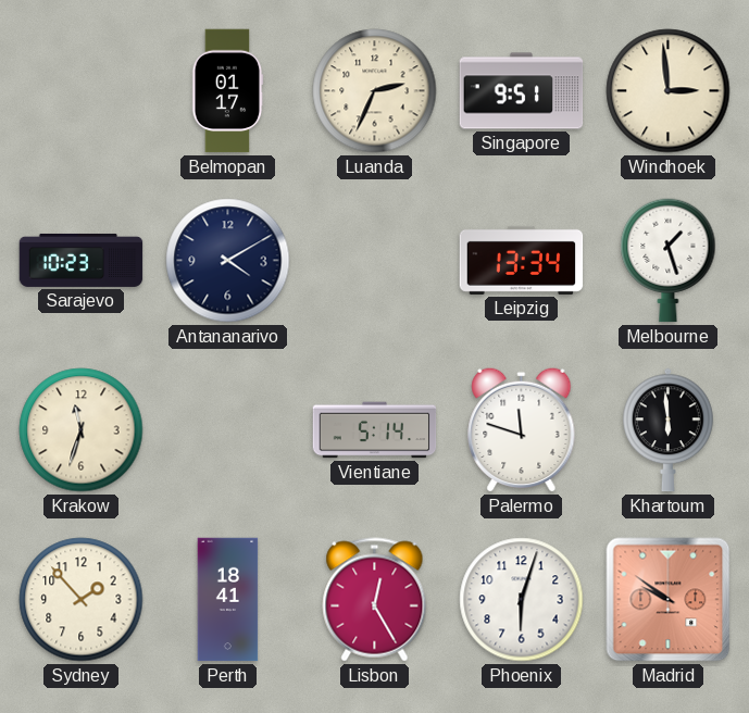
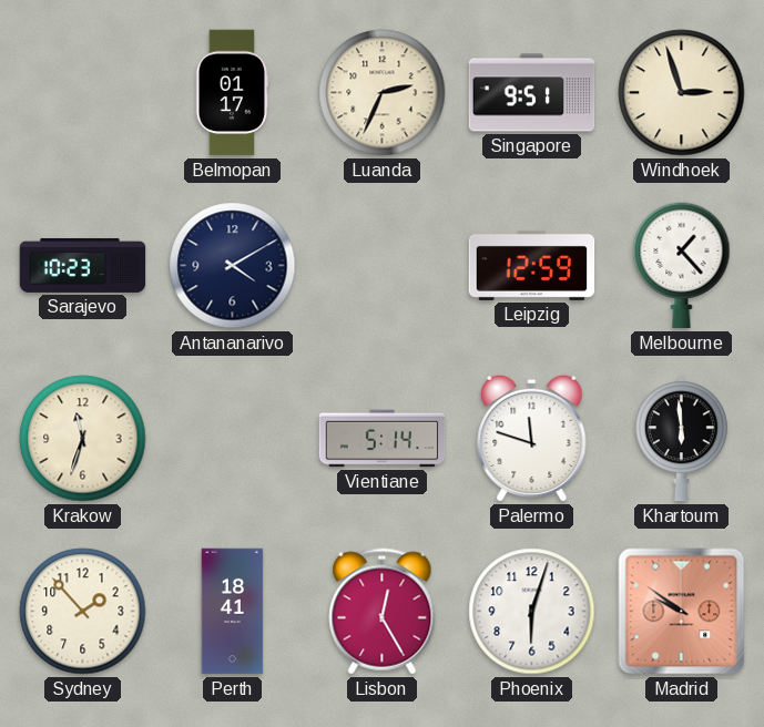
Windhoek: 2:59 -> 2:57
Leipzig: 13:34 -> 12:59
Melbourne: 1:27 -> 1:23
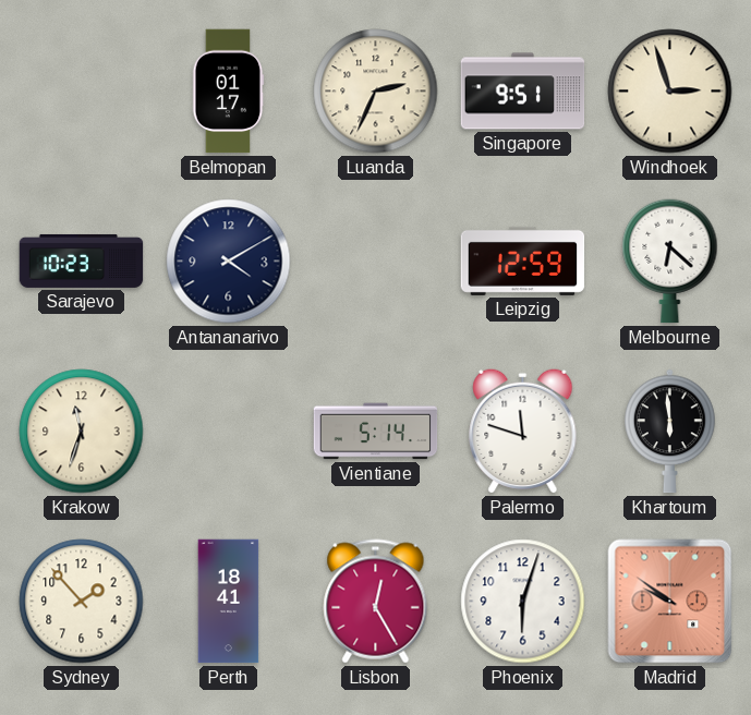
Melbourne: 1:23 -> 6:22
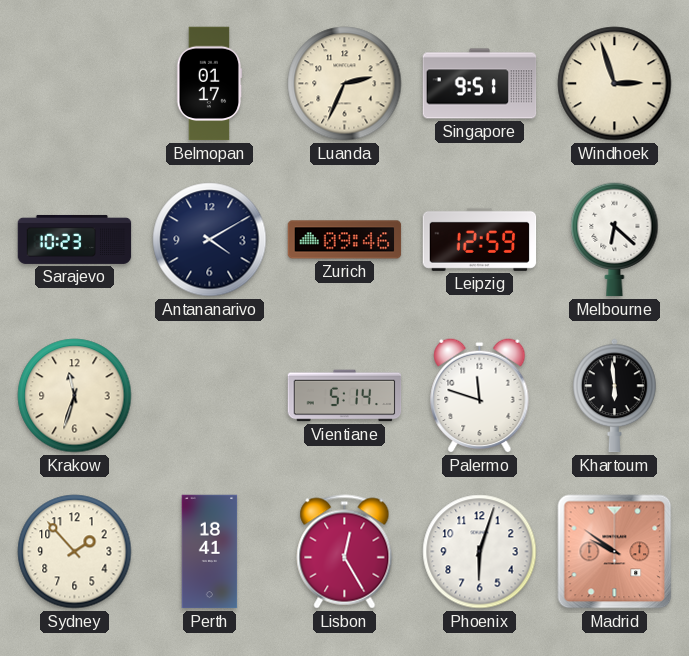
Zurich: none -> 09:46
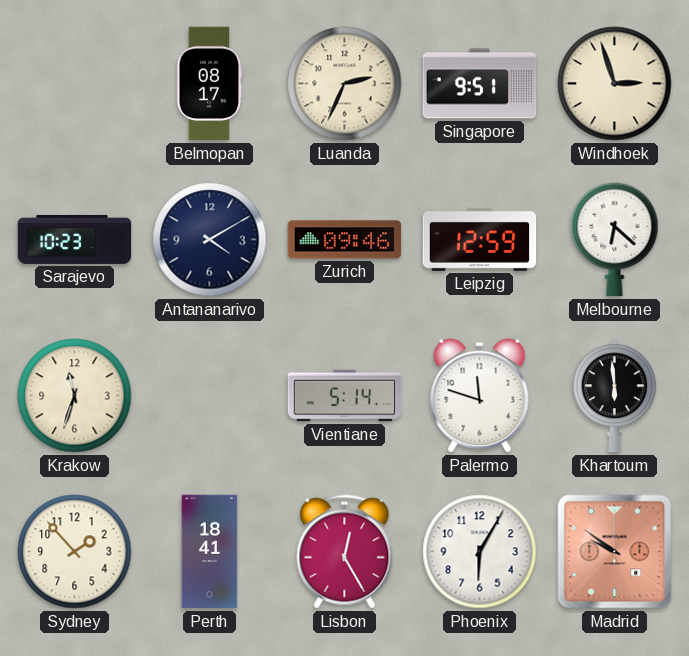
Belmopan: 01:17 -> 08:17
Phoenix: 6:03 -> 6:05
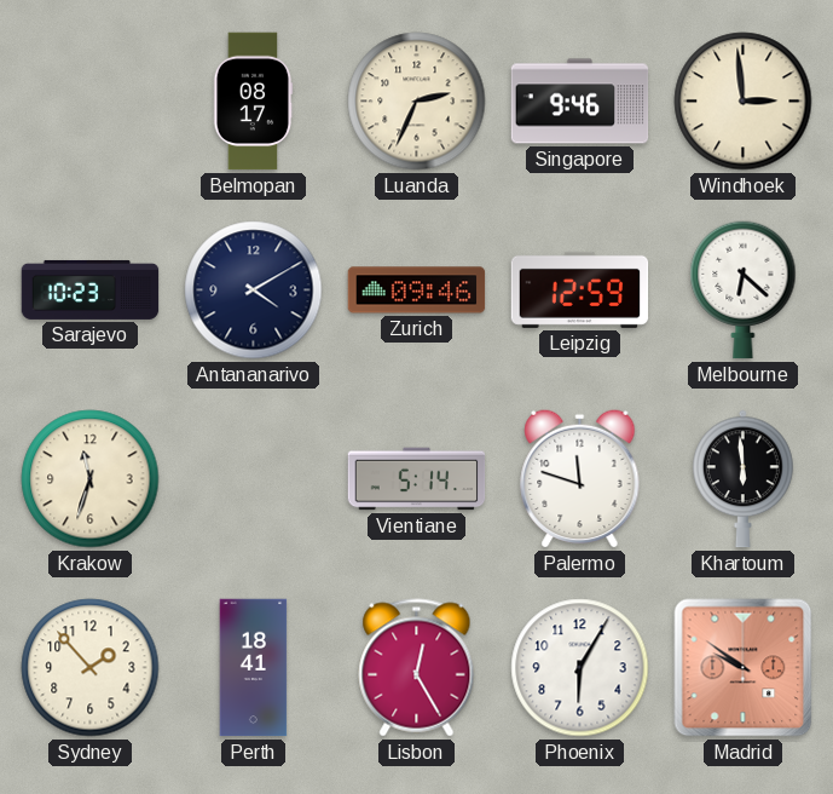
Singapore: 9:51 -> 9:46
Windhoek: 2:57 -> 2:59
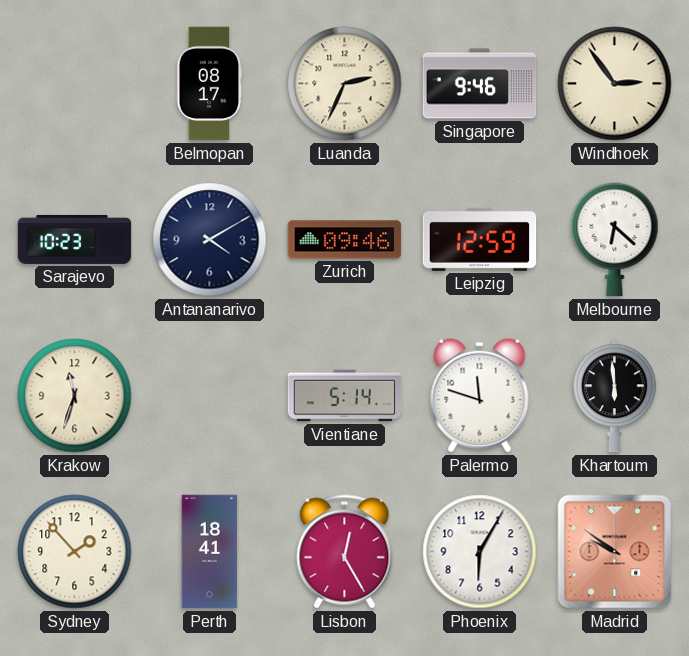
Windhoek: 2:59 -> 2:54
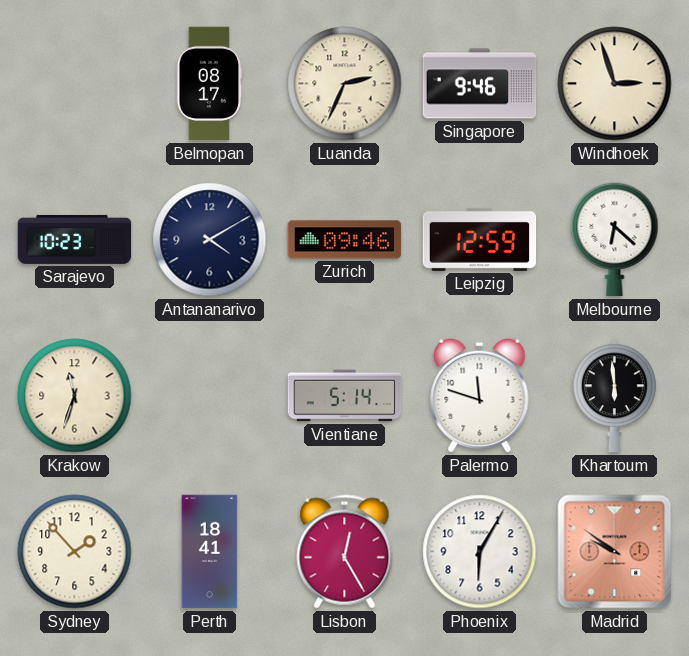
Windhoek: 2:54 -> 2:57
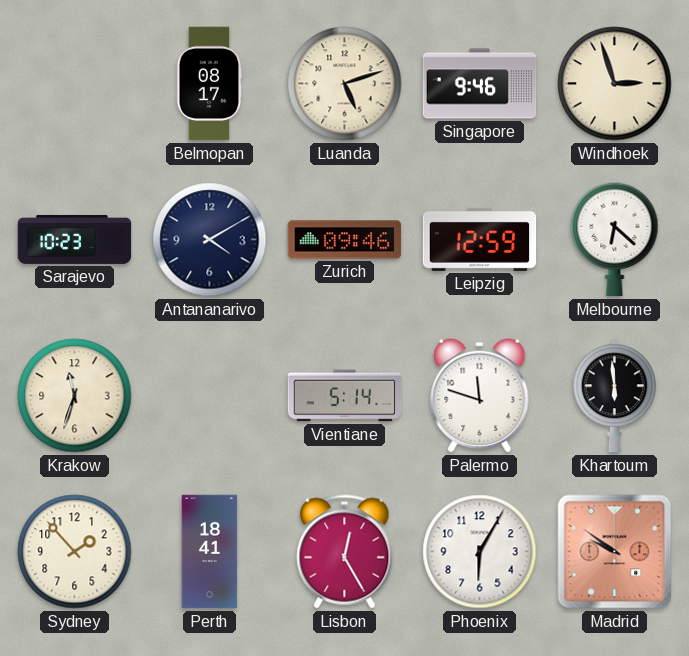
Luanda: 2:34 -> 5:12
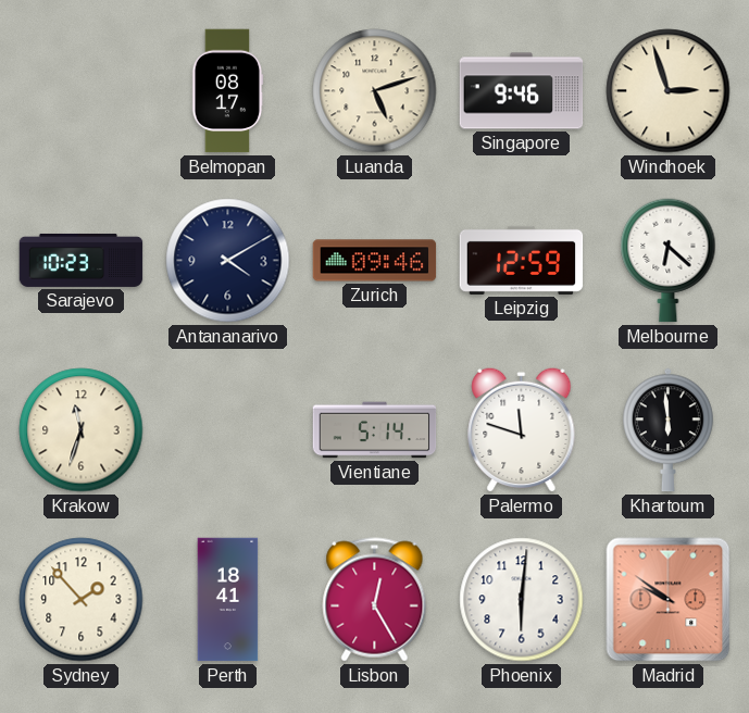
Phoenix: 6:05 -> 6:01
